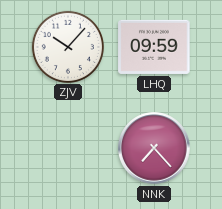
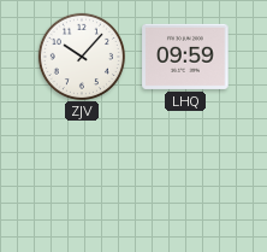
NNK: 7:23 -> none
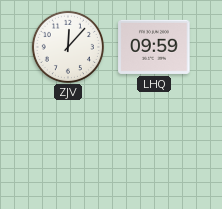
ZJV: 10:07 -> 12:07
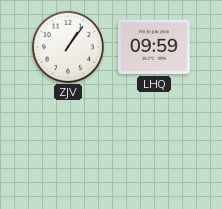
ZJV: 12:07 -> 1:06
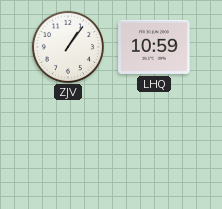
LHQ: 09:59 -> 10:59
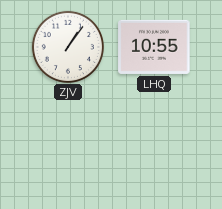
LHQ: 10:59 -> 10:55
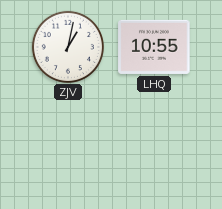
ZJV: 1:06 -> 1:02
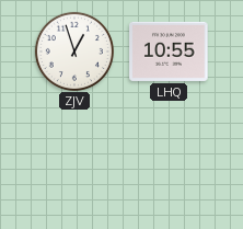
ZJV: 1:02 -> 12:57
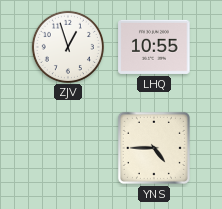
YNS: none -> 4:45
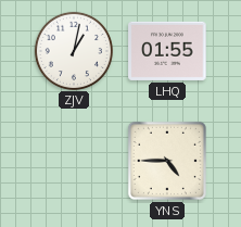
ZJV: 12:57 -> 1:02
LHQ: 10:55 -> 01:55
